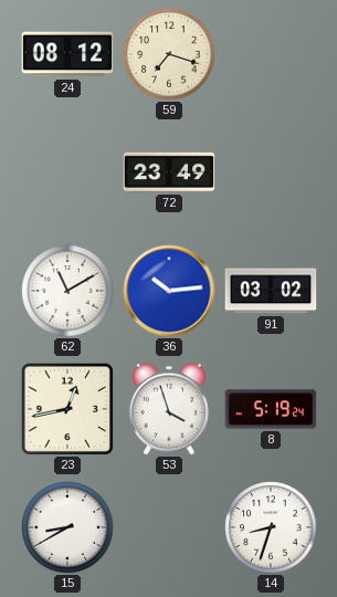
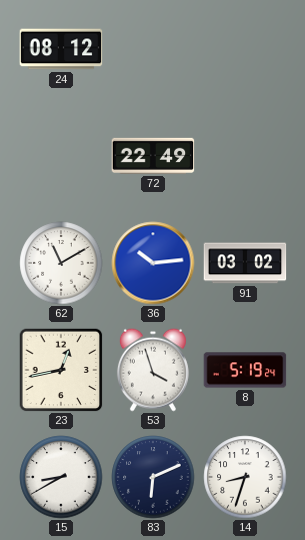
59: 7:18 -> none
72: 23:49 -> 22:49
83: none -> 6:11
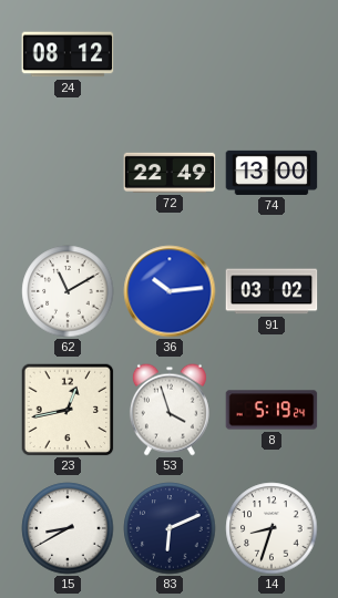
74: none -> 13:00
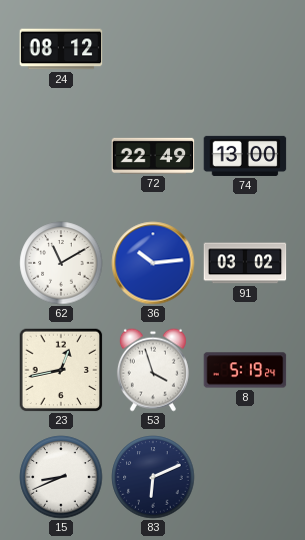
15: 8:40 -> 8:41
14: 8:33 -> none
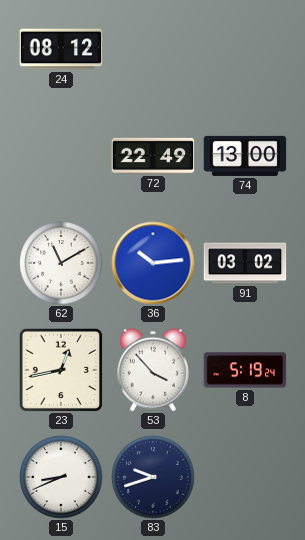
53: 3:57 -> 3:53
83: 6:11 -> 9:42
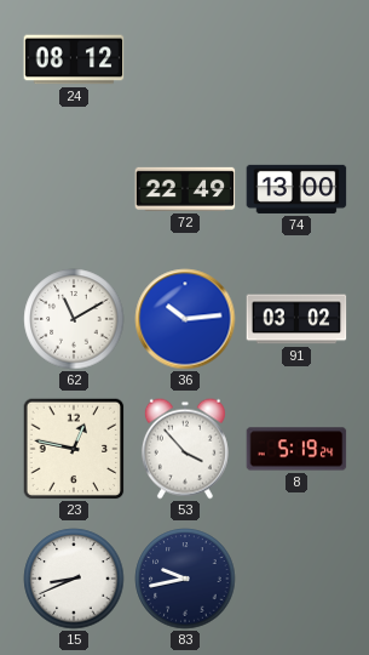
23: 12:43 -> 12:47
83: 9:42 -> 9:43
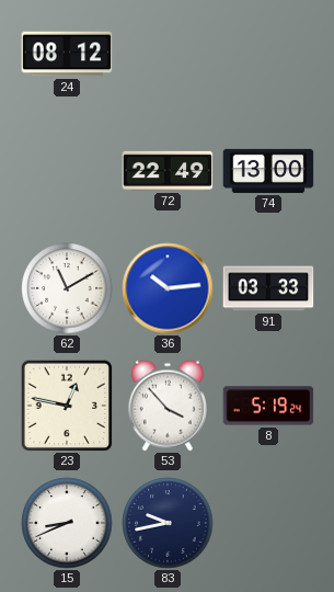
91: 03:02 -> 03:33
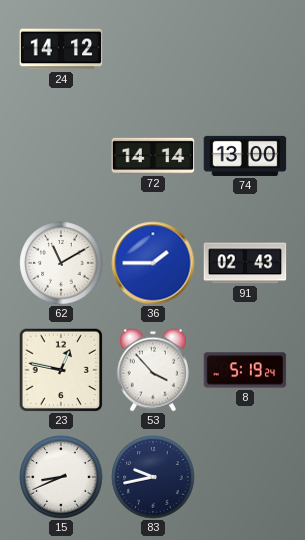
24: 08:12 -> 14:12
72: 22:49 -> 14:14
36: 10:14 -> 1:45
91: 03:33 -> 02:43
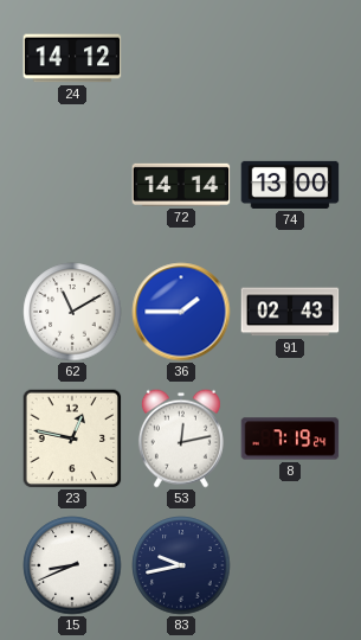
53: 3:53 -> 12:13
8: 5:19 -> 7:19
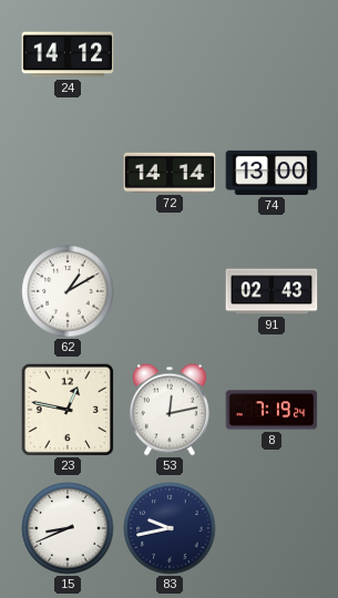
62: 11:10 -> 1:10
36: 1:45 -> none
